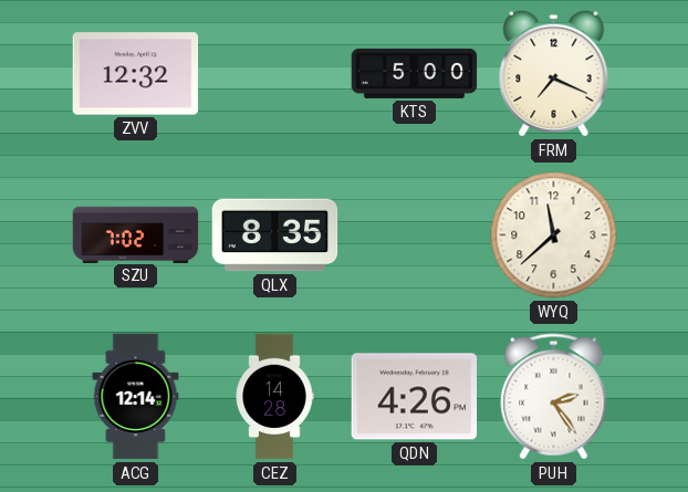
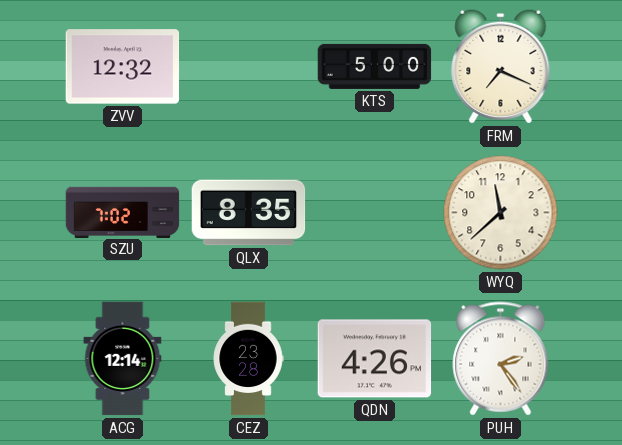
CEZ: 14:28 -> 23:28
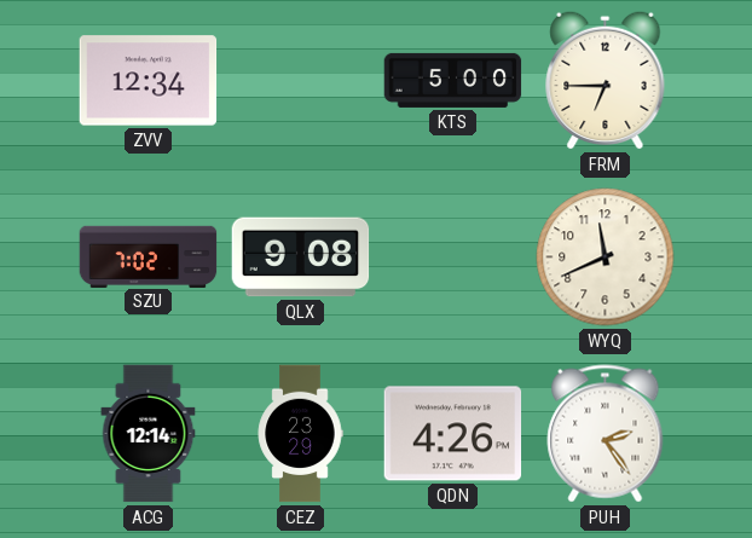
ZVV: 12:32 -> 12:34
FRM: 7:19 -> 6:45
QLX: 8:35 -> 9:08
WYQ: 11:38 -> 11:41
CEZ: 23:28 -> 23:29
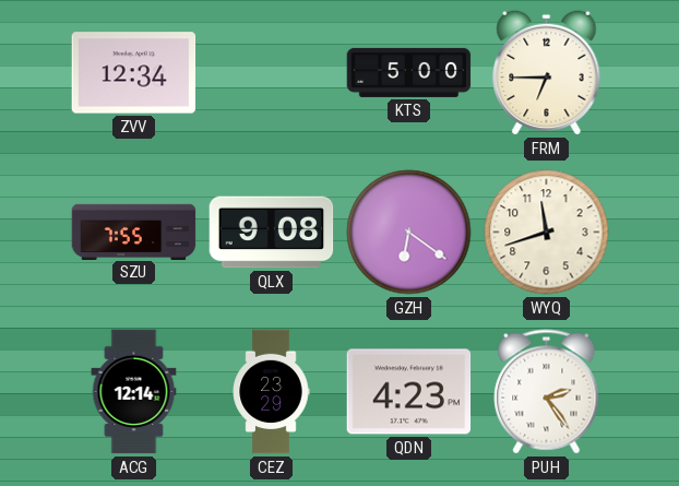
SZU: 7:02 -> 7:55
GZH: none -> 6:21
WYQ: 11:41 -> 11:42
QDN: 4:26 -> 4:23
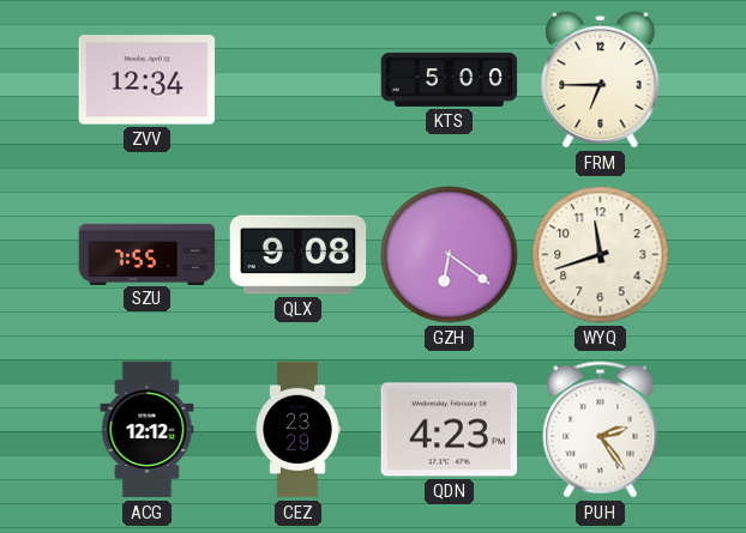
ACG: 12:14 -> 12:12
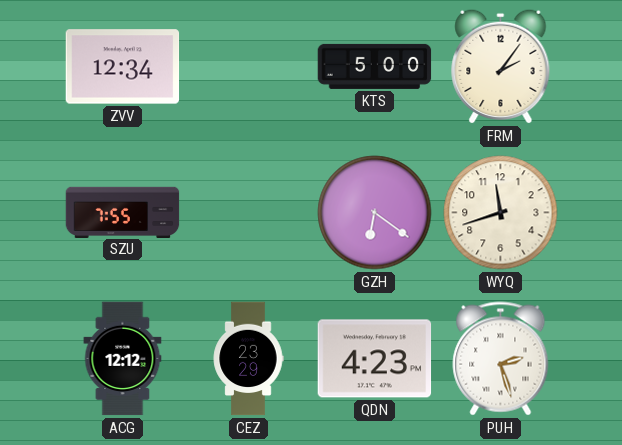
FRM: 6:45 -> 2:06
QLX: 9:08 -> none
PUH: 2:24 -> 2:27
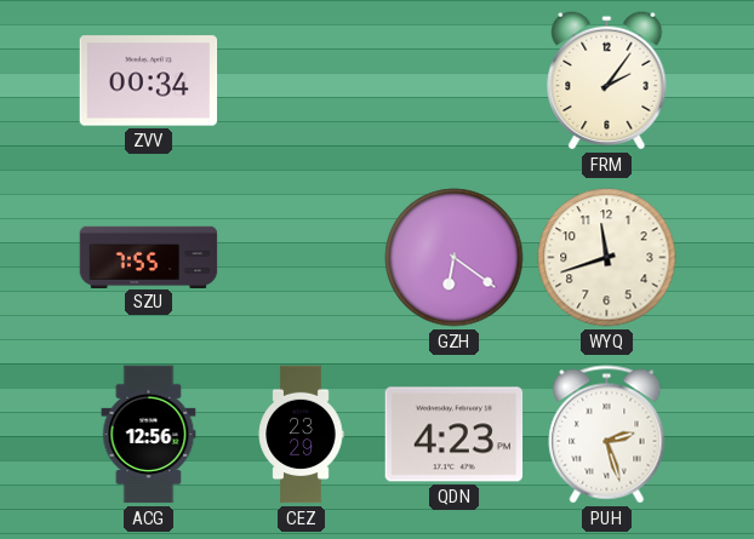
ZVV: 12:34 -> 00:34
KTS: 5:00 -> none
ACG: 12:12 -> 12:56
